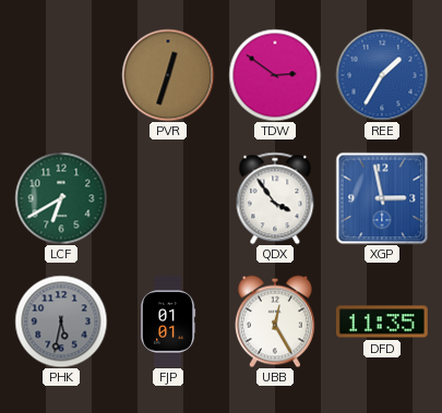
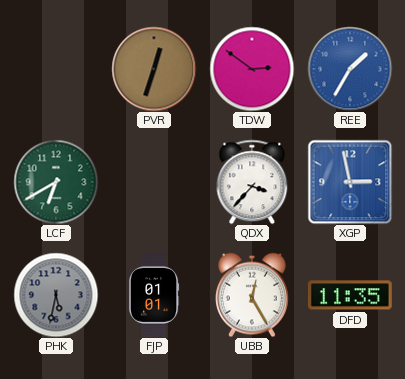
QDX: 3:54 -> 3:37
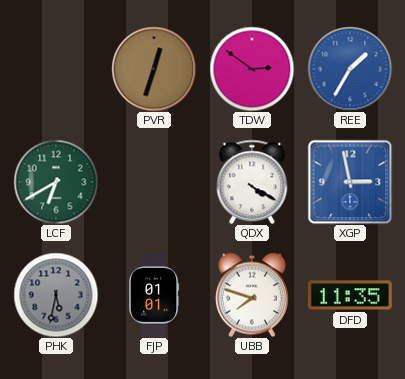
QDX: 3:37 -> 4:20
UBB: 12:25 -> 7:48
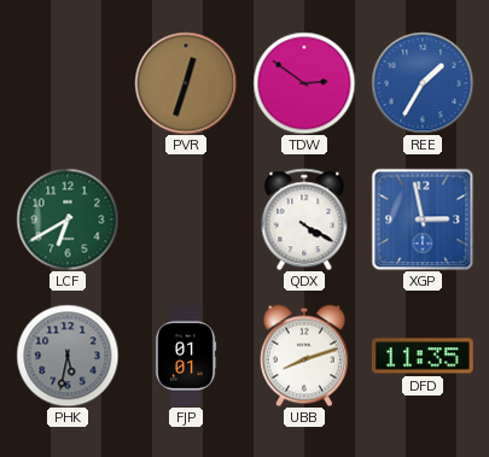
UBB: 7:48 -> 8:12
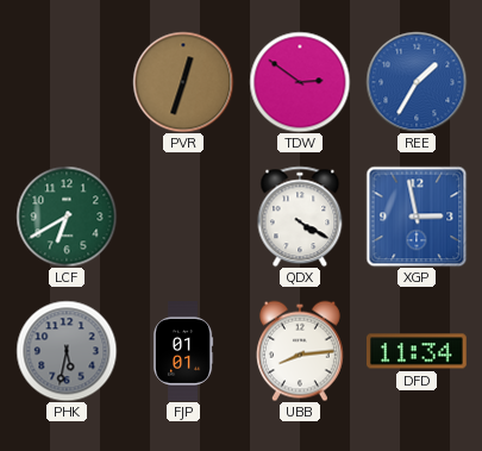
UBB: 8:12 -> 8:14
DFD: 11:35 -> 11:34
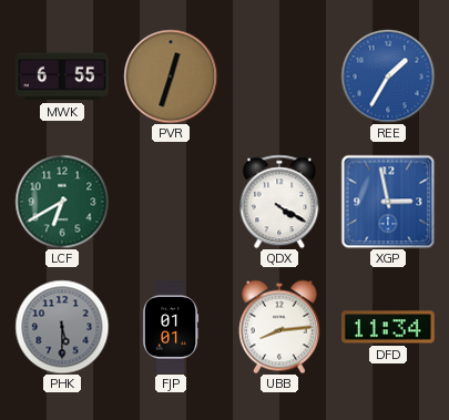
MWK: none -> 6:55
TDW: 2:51 -> none
PHK: 5:32 -> 5:30
